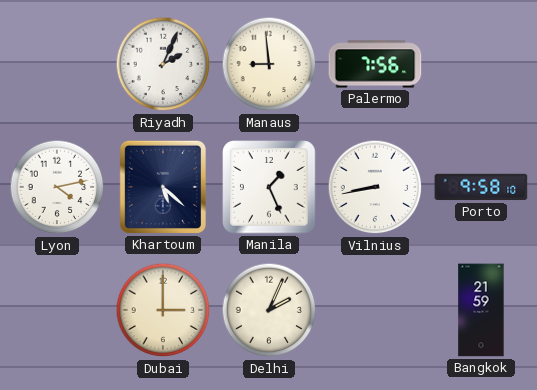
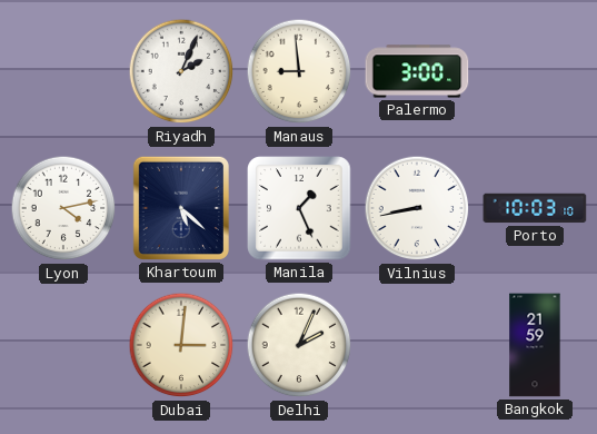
Palermo: 7:56 -> 3:00
Porto: 9:58 -> 10:03
Dubai: 3:00 -> 3:01
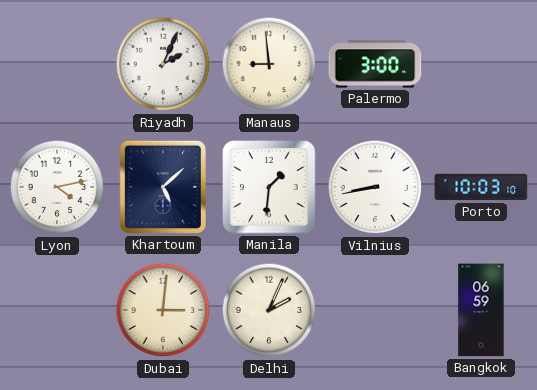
Khartoum: 5:22 -> 5:08
Manila: 1:26 -> 1:31
Bangkok: 21:59 -> 06:59
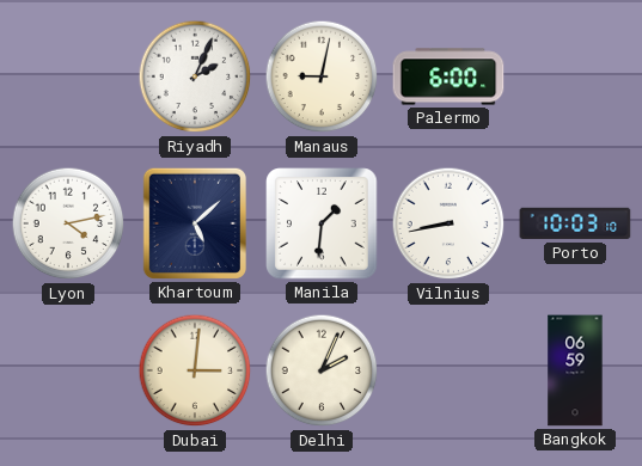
Manaus: 8:59 -> 9:02
Palermo: 3:00 -> 6:00
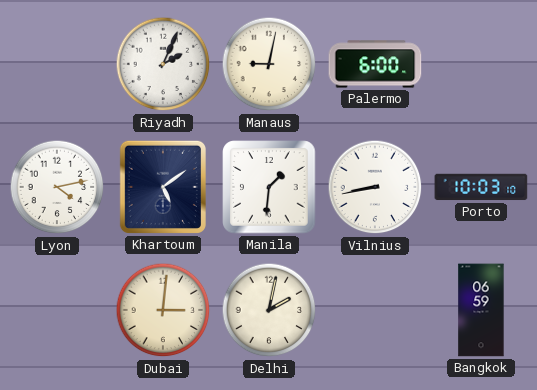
Khartoum: 5:08 -> 5:09
Delhi: 2:04 -> 2:02
